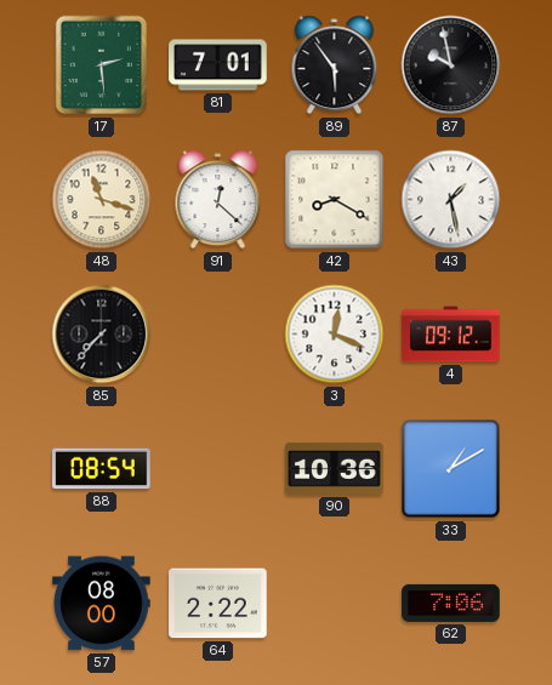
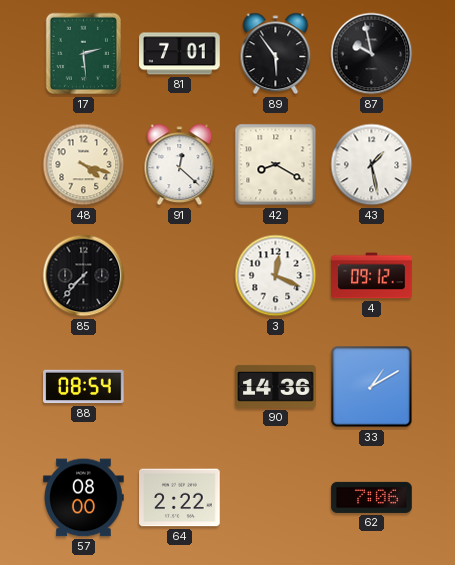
48: 11:18 -> 4:18
90: 10:36 -> 14:36
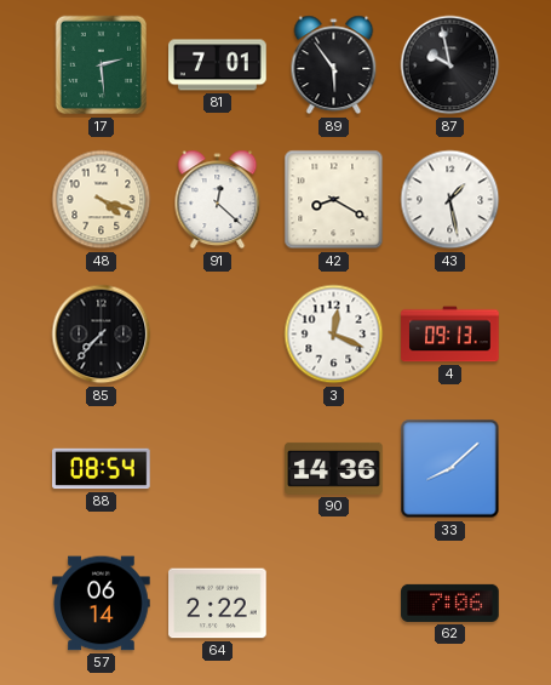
4: 09:12 -> 09:13
33: 1:10 -> 8:08
57: 08:00 -> 06:14
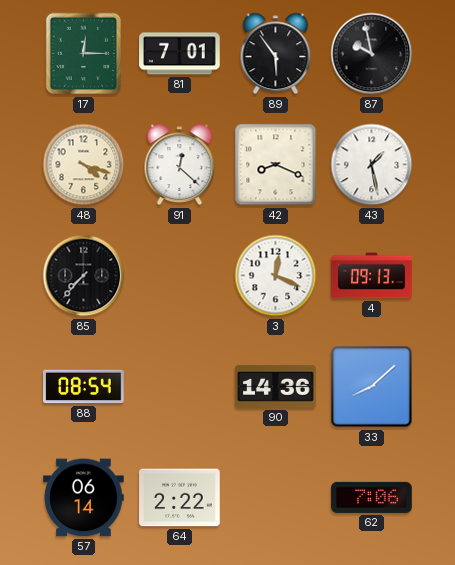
17: 2:29 -> 12:15
42: 8:20 -> 8:19
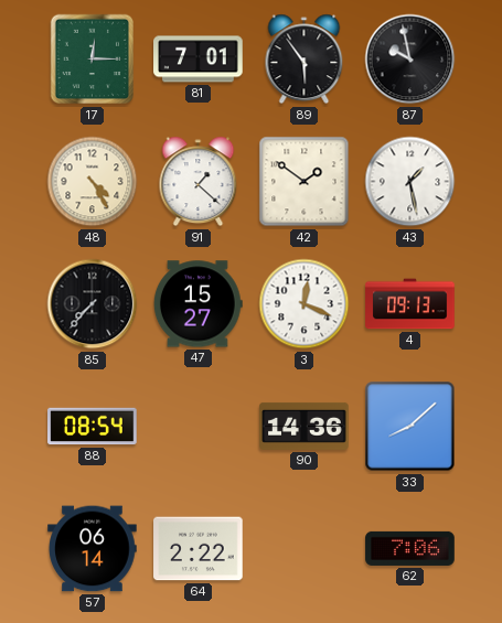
48: 4:18 -> 4:25
91: 12:22 -> 1:22
42: 8:19 -> 1:51
47: none -> 15:27
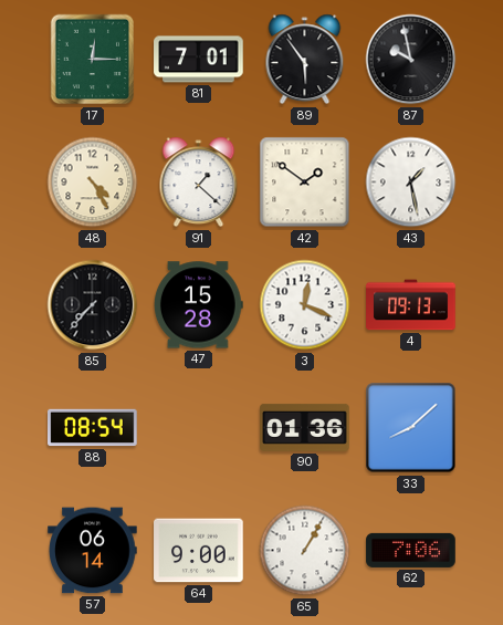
47: 15:27 -> 15:28
90: 14:36 -> 01:36
64: 2:22 -> 9:00
65: none -> 1:05
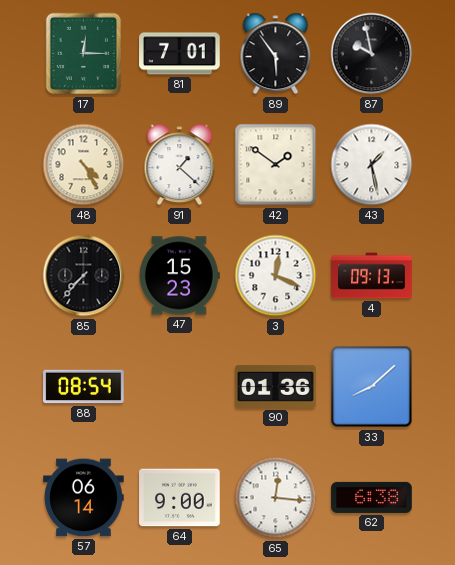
47: 15:28 -> 15:23
65: 1:05 -> 12:16
62: 7:06 -> 6:38
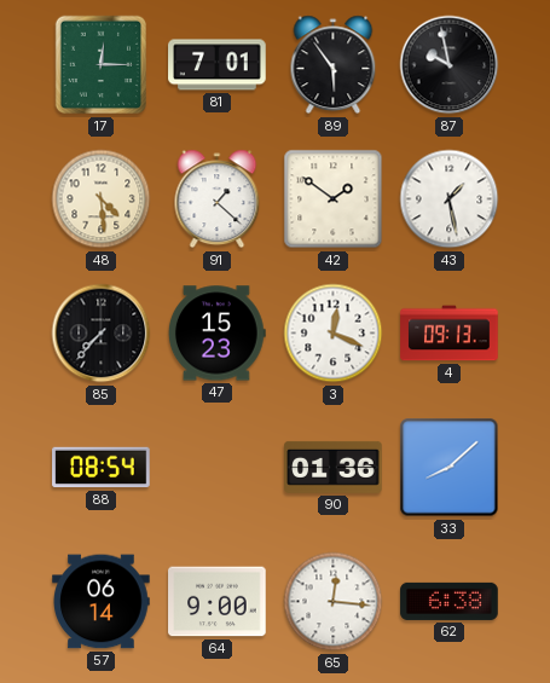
48: 4:25 -> 4:29
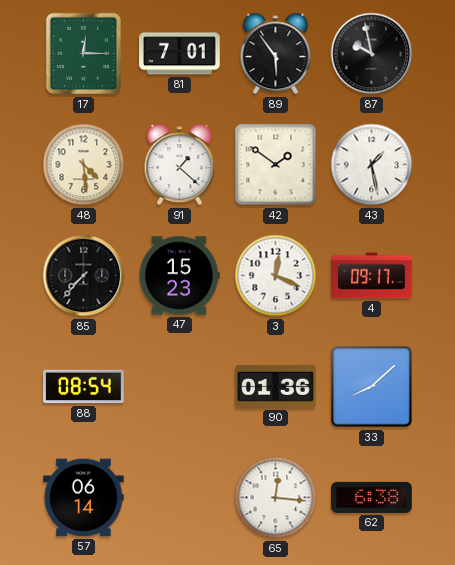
4: 09:13 -> 09:17
64: 9:00 -> none
